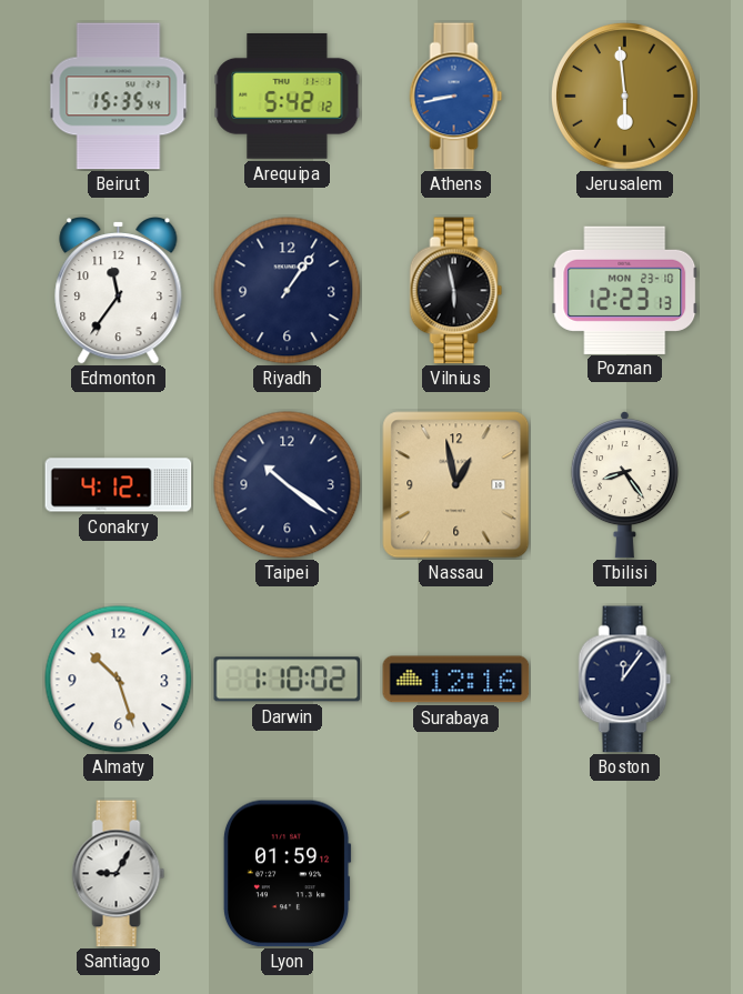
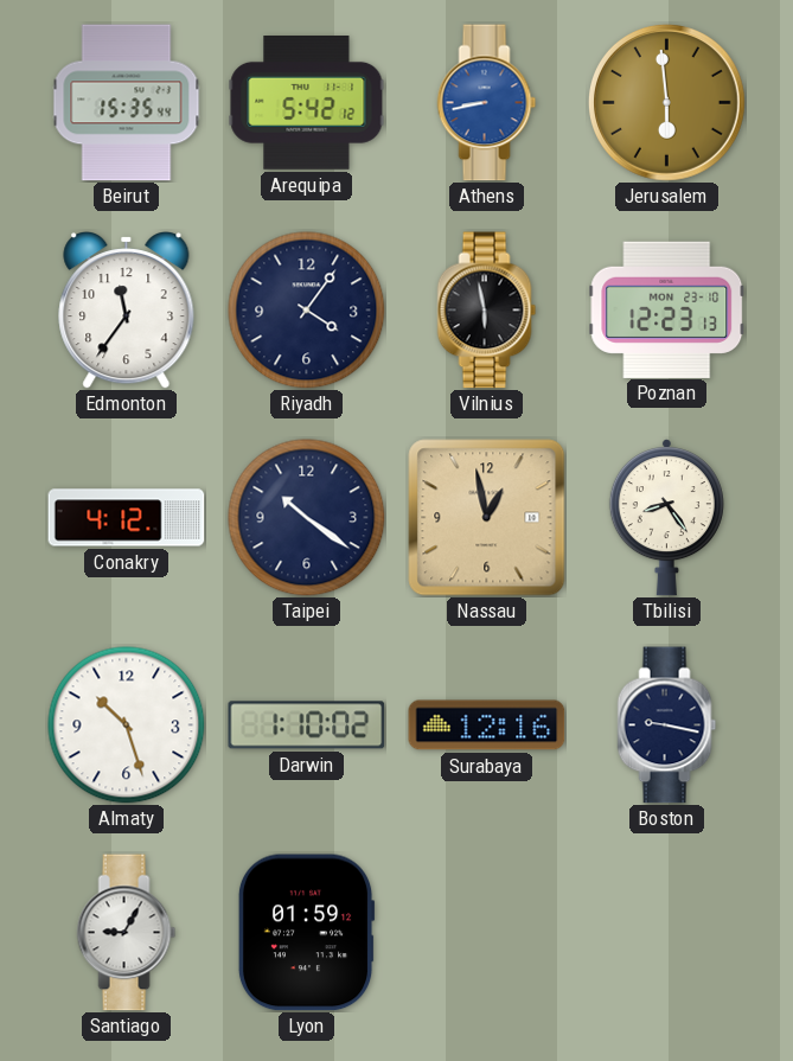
Riyadh: 1:06 -> 4:06
Boston: 12:06 -> 9:17
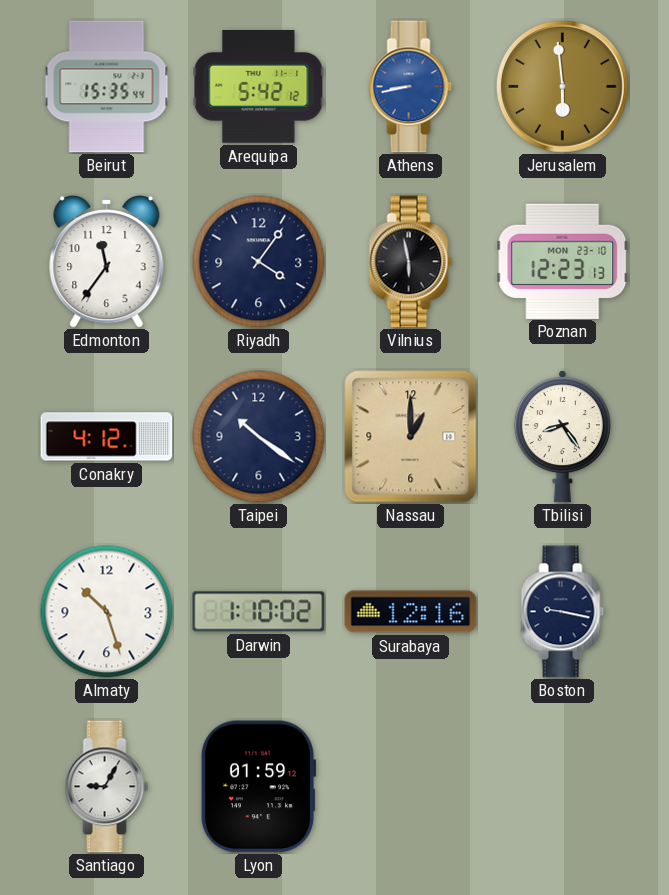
Nassau: 12:58 -> 1:00
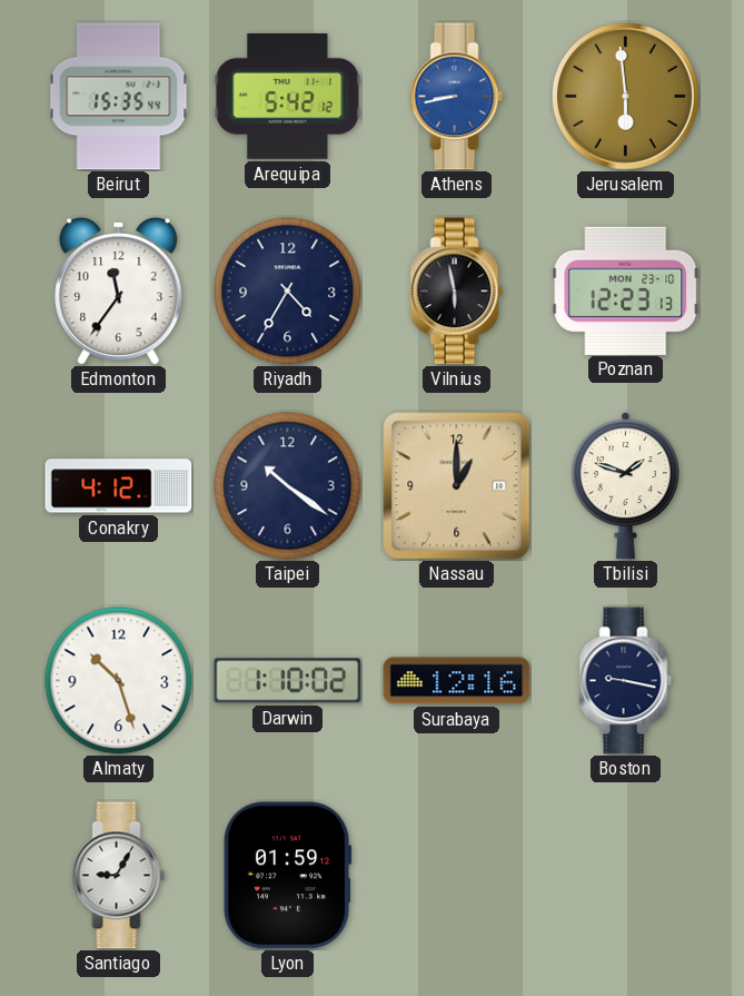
Riyadh: 4:06 -> 4:35
Tbilisi: 8:24 -> 1:48
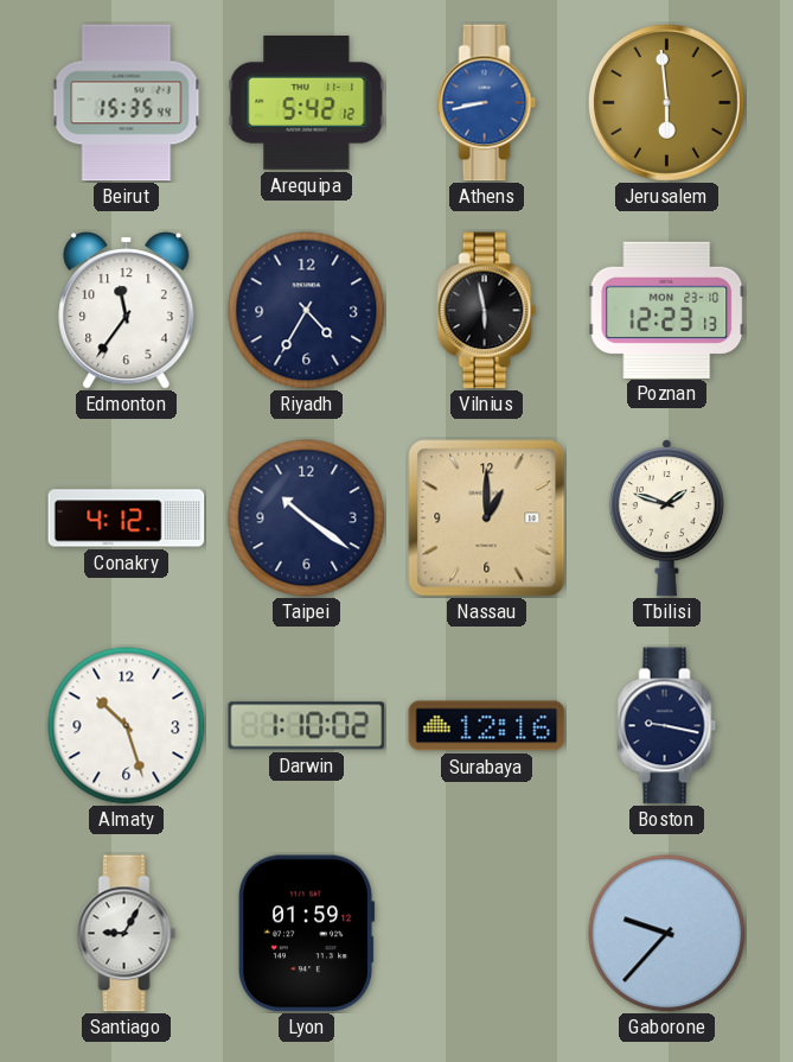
Gaborone: none -> 9:37
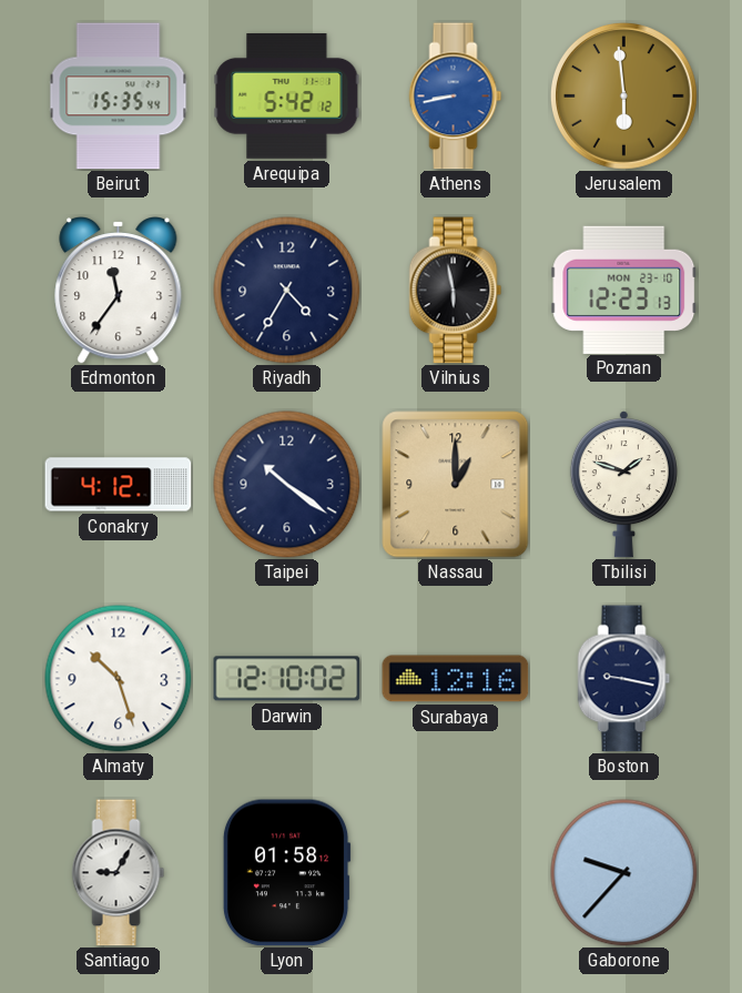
Darwin: 1:10 -> 12:10
Lyon: 01:59 -> 01:58
